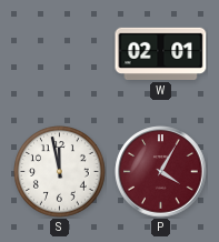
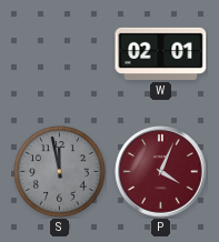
S dial: white -> grey
P: 4:05 -> 4:04
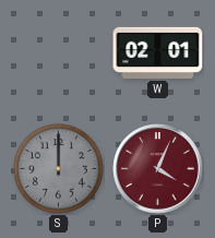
S: 11:58 -> 12:00
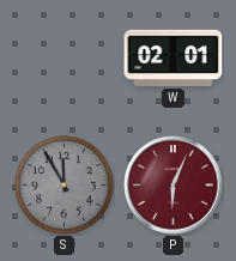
S: 12:00 -> 11:55
P: 4:04 -> 6:04
